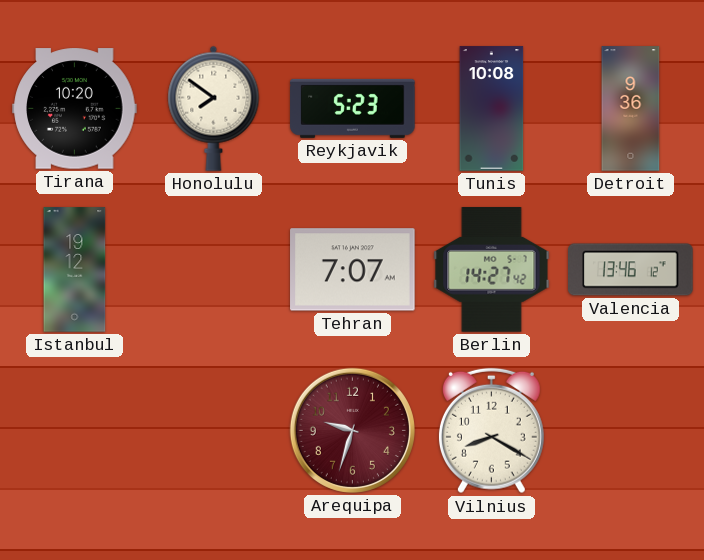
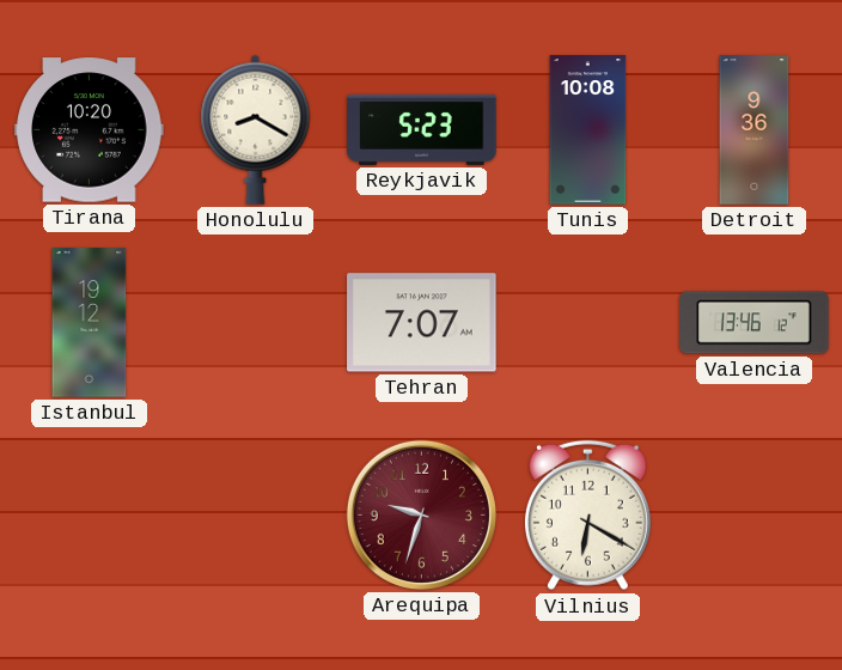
Honolulu: 7:51 -> 8:20
Berlin: 14:27 -> none
Vilnius: 8:20 -> 6:20
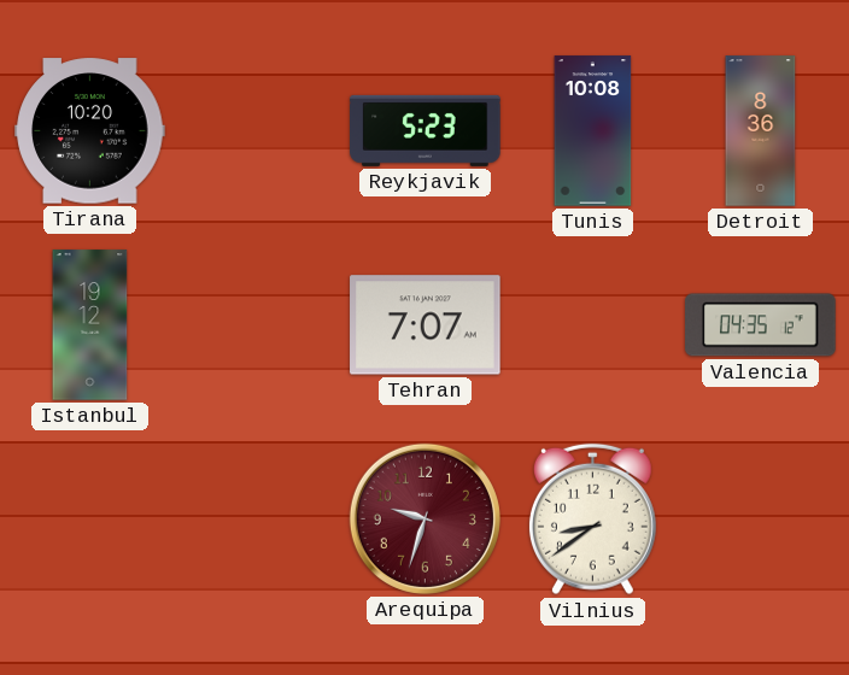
Honolulu: 8:20 -> none
Detroit: 9:36 -> 8:36
Valencia: 13:46 -> 04:35
Vilnius: 6:20 -> 8:39
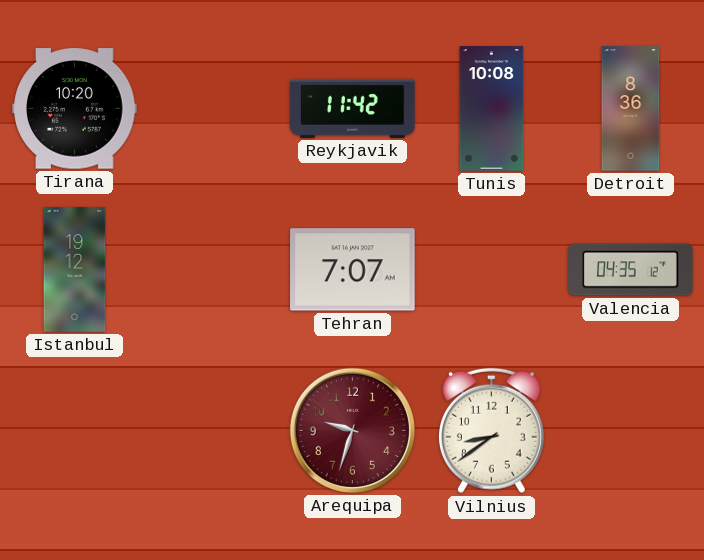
Reykjavik: 5:23 -> 11:42
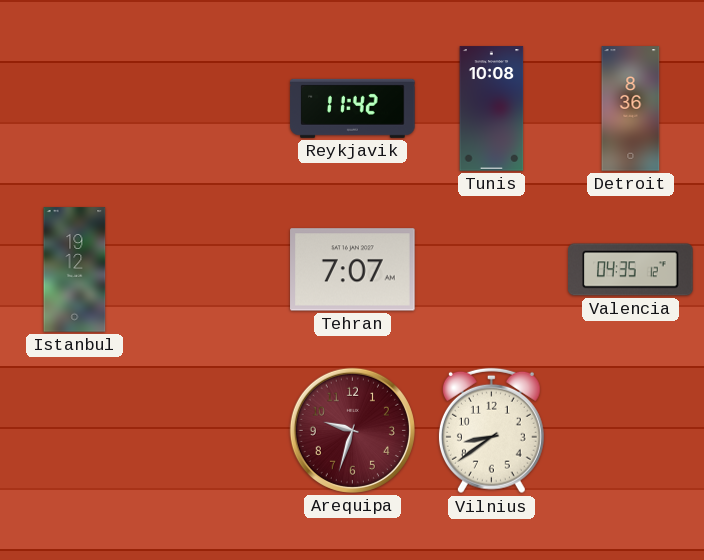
Tirana: 10:20 -> none
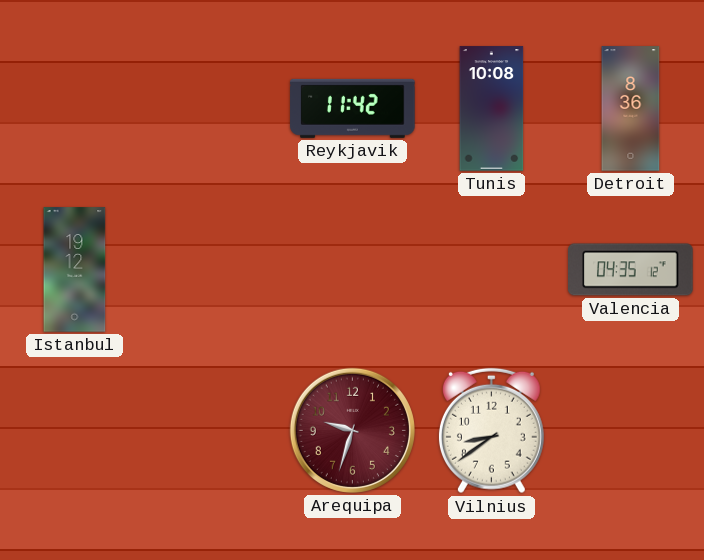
Tehran: 7:07 -> none
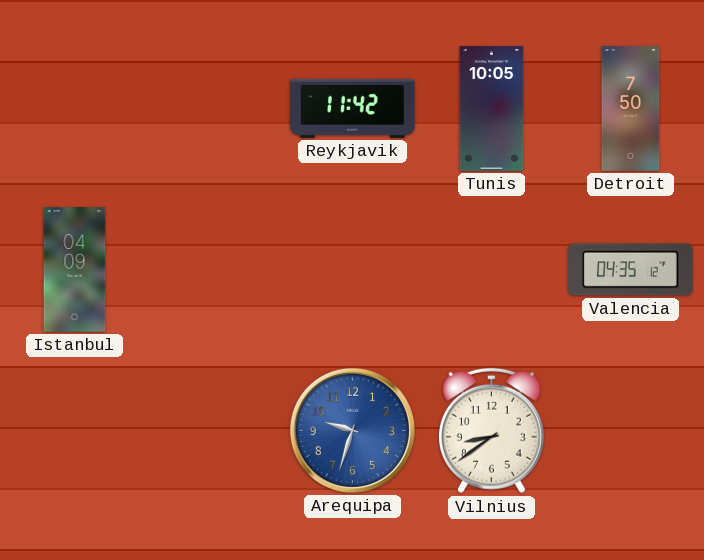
Tunis: 10:08 -> 10:05
Detroit: 8:36 -> 7:50
Istanbul: 19:12 -> 04:09
Arequipa dial: burgundy -> blue
